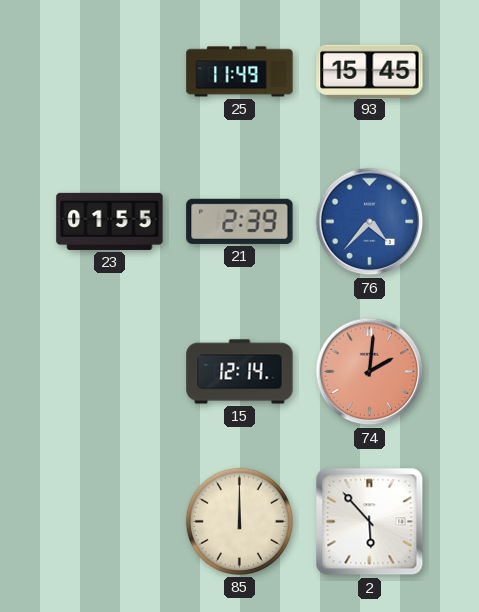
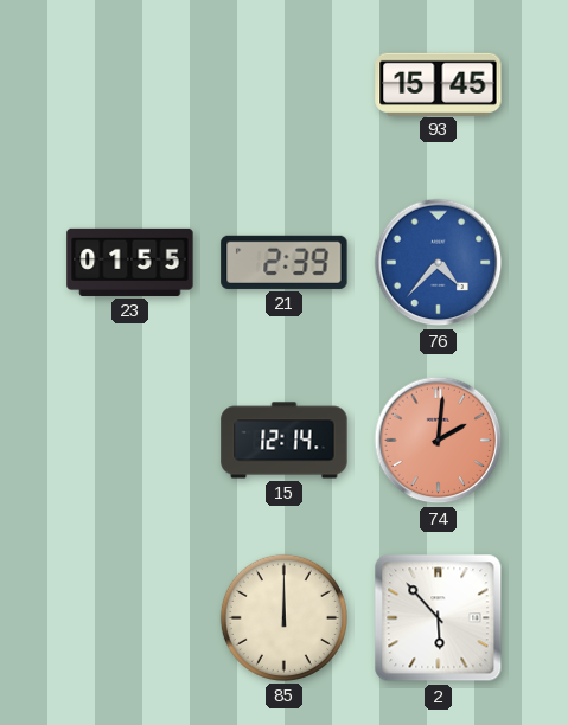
25: 11:49 -> none
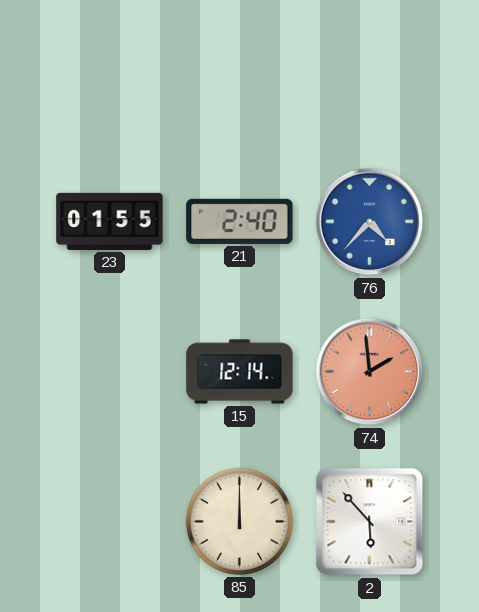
93: 15:45 -> none
21: 2:39 -> 2:40
74: 2:01 -> 1:59
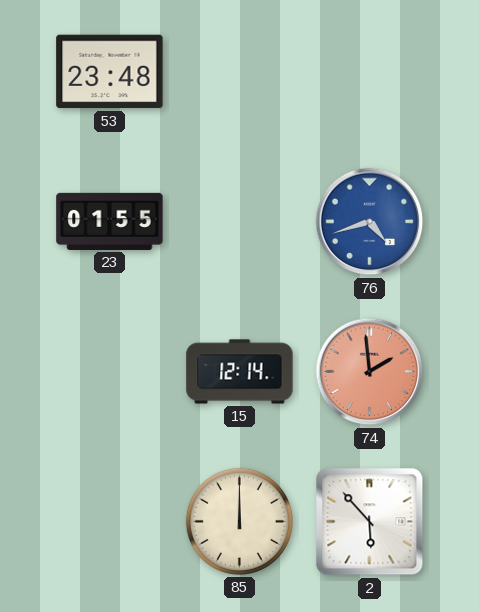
53: none -> 23:48
21: 2:40 -> none
76: 4:37 -> 4:42
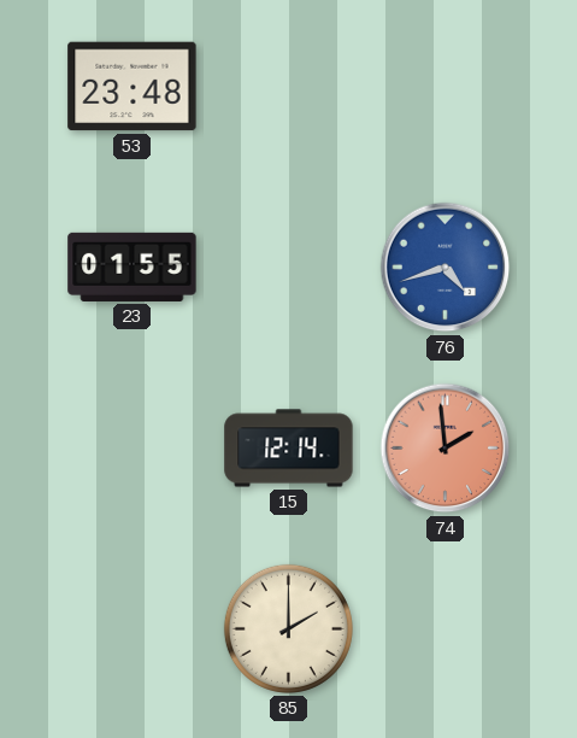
85: 12:00 -> 2:00
2: 5:53 -> none
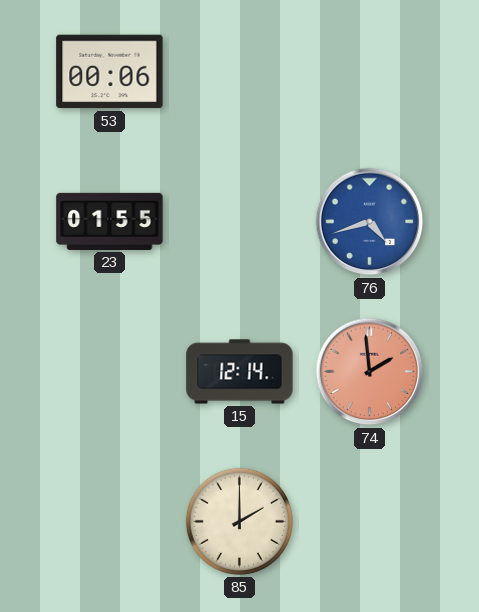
53: 23:48 -> 00:06
